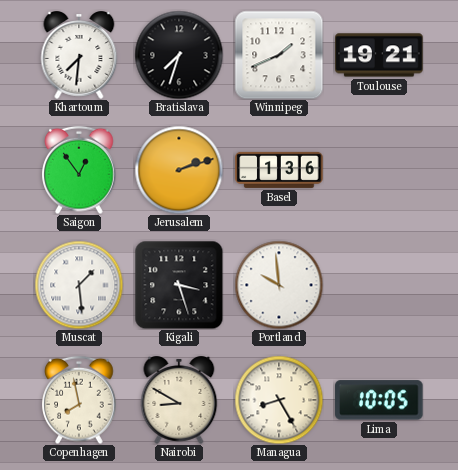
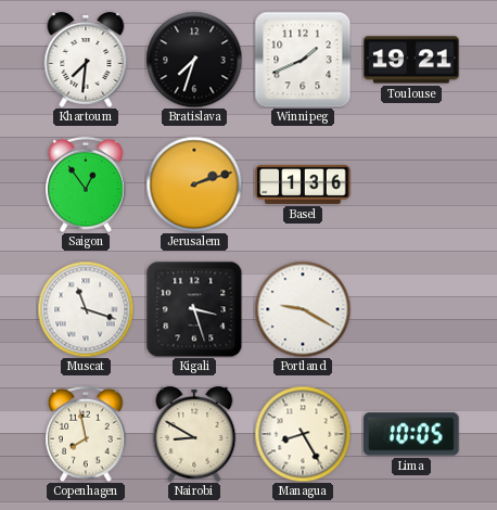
Muscat: 1:29 -> 11:18
Portland: 9:59 -> 9:20
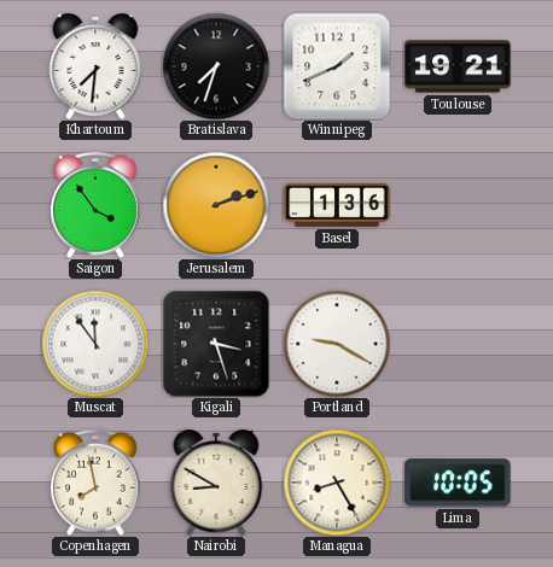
Saigon: 12:54 -> 3:54
Muscat: 11:18 -> 11:54
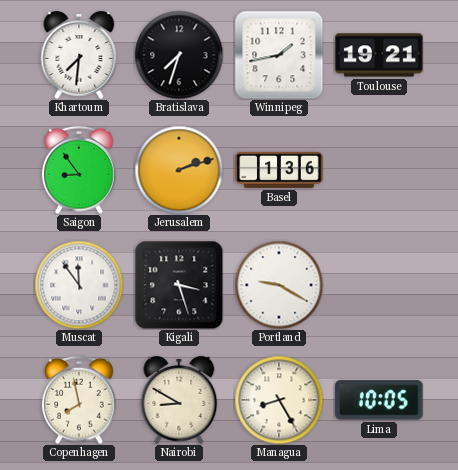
Winnipeg: 1:41 -> 1:43
Saigon: 3:54 -> 8:54
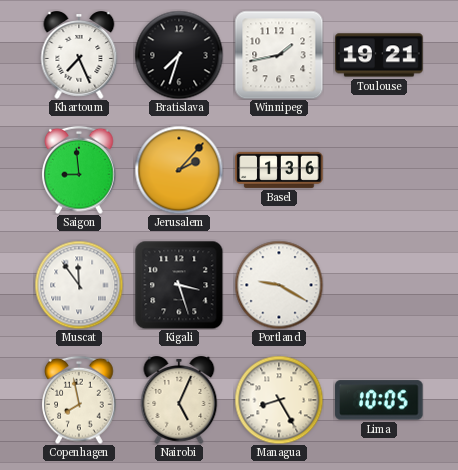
Khartoum: 7:31 -> 7:26
Saigon: 8:54 -> 8:59
Jerusalem: 2:12 -> 2:07
Nairobi: 8:50 -> 5:04
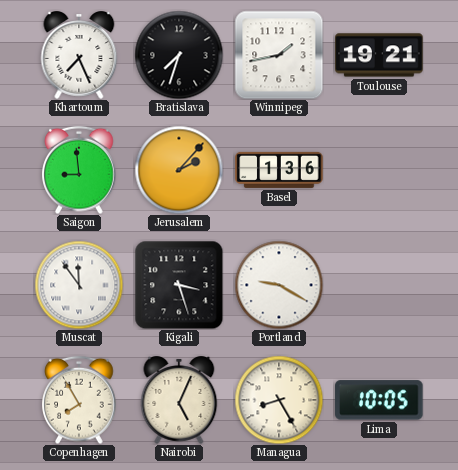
Copenhagen: 7:58 -> 7:55
